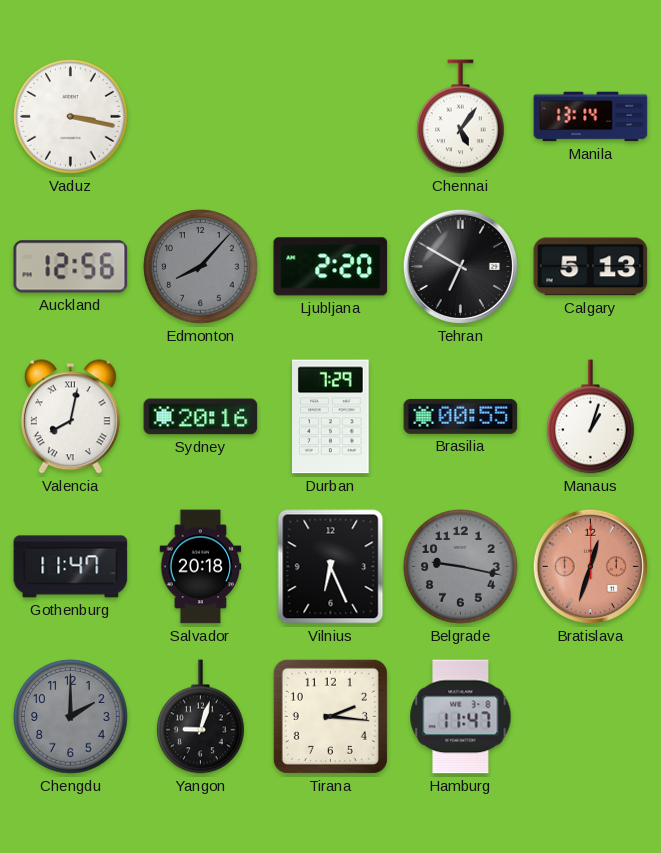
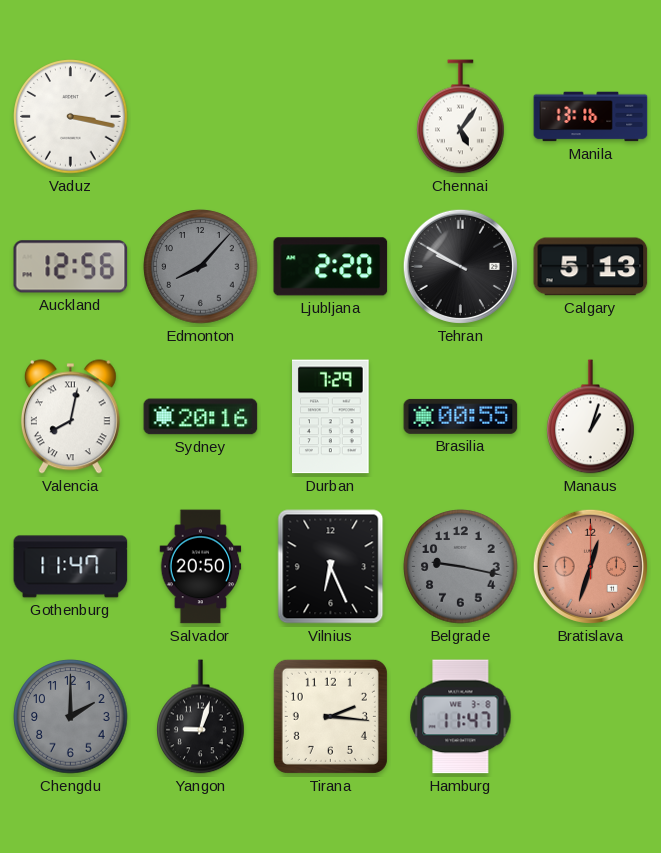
Manila: 13:14 -> 13:16
Tehran: 6:50 -> 9:50
Salvador: 20:18 -> 20:50
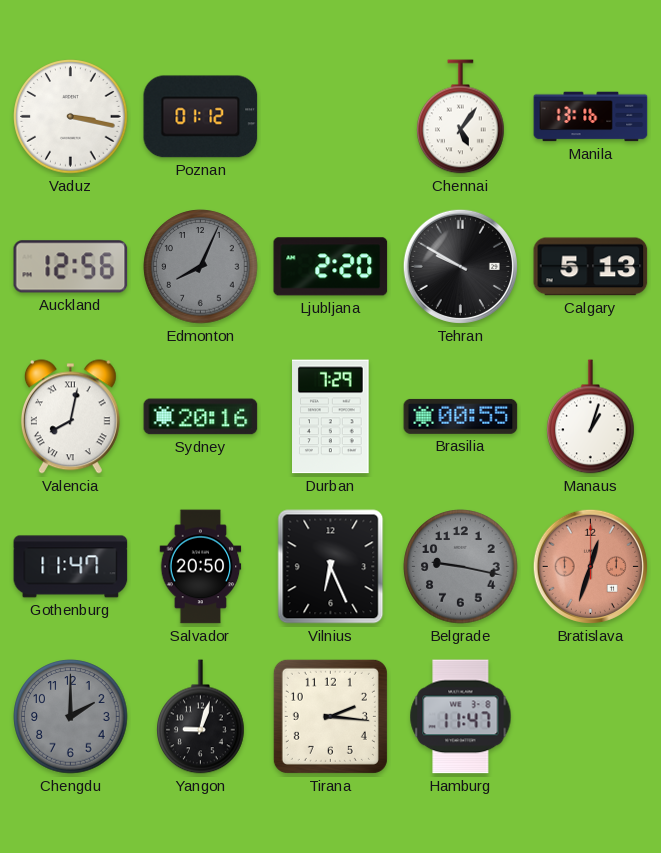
Poznan: none -> 01:12
Edmonton: 8:07 -> 8:04
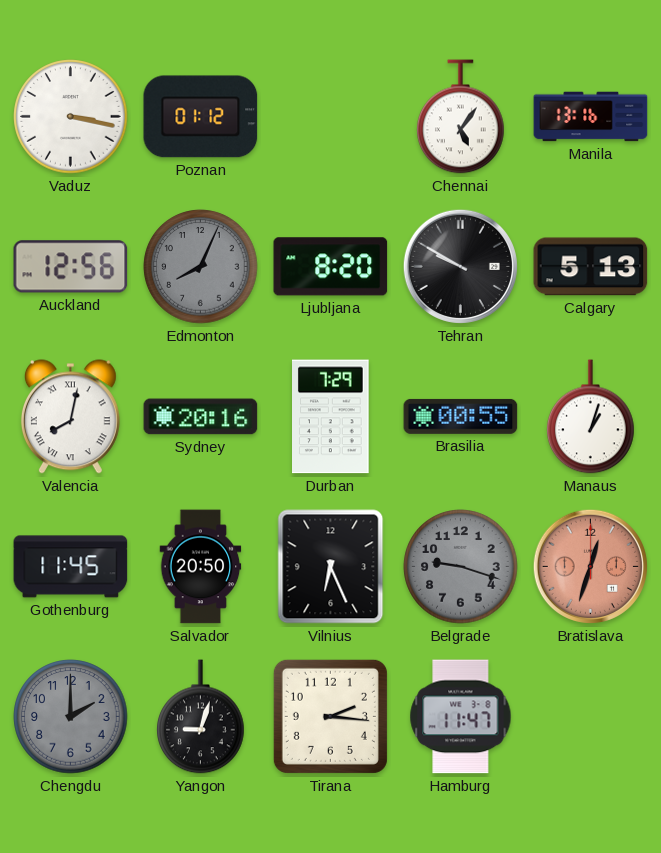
Ljubljana: 2:20 -> 8:20
Gothenburg: 11:47 -> 11:45
Belgrade: 9:17 -> 9:18
